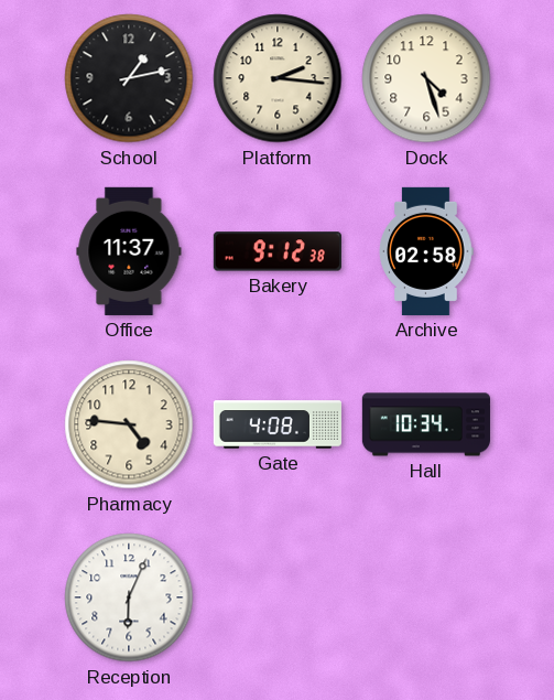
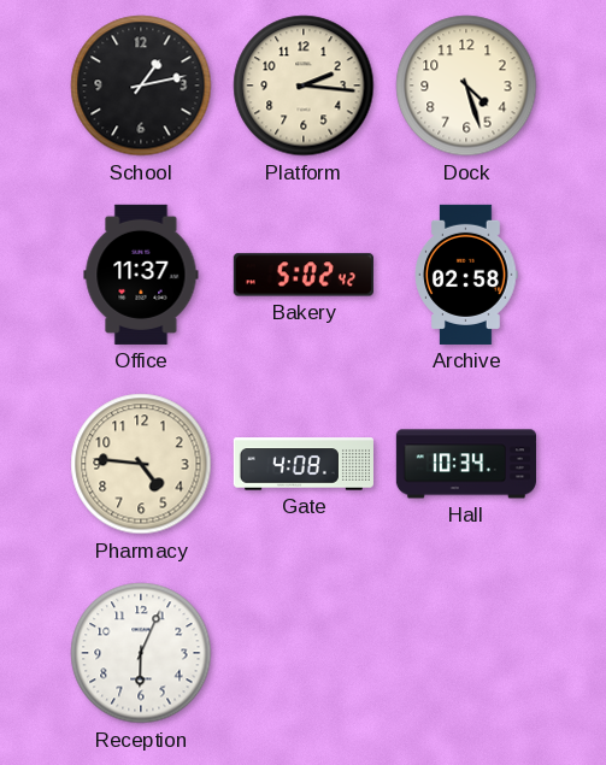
Bakery: 9:12 -> 5:02
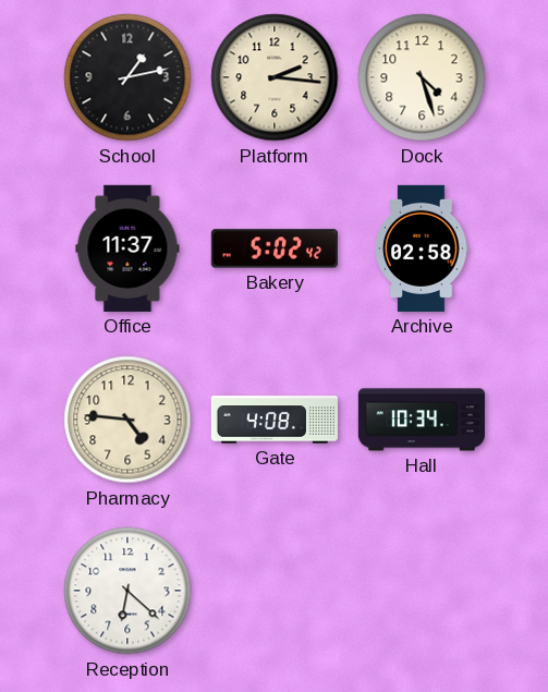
Reception: 6:04 -> 6:22
